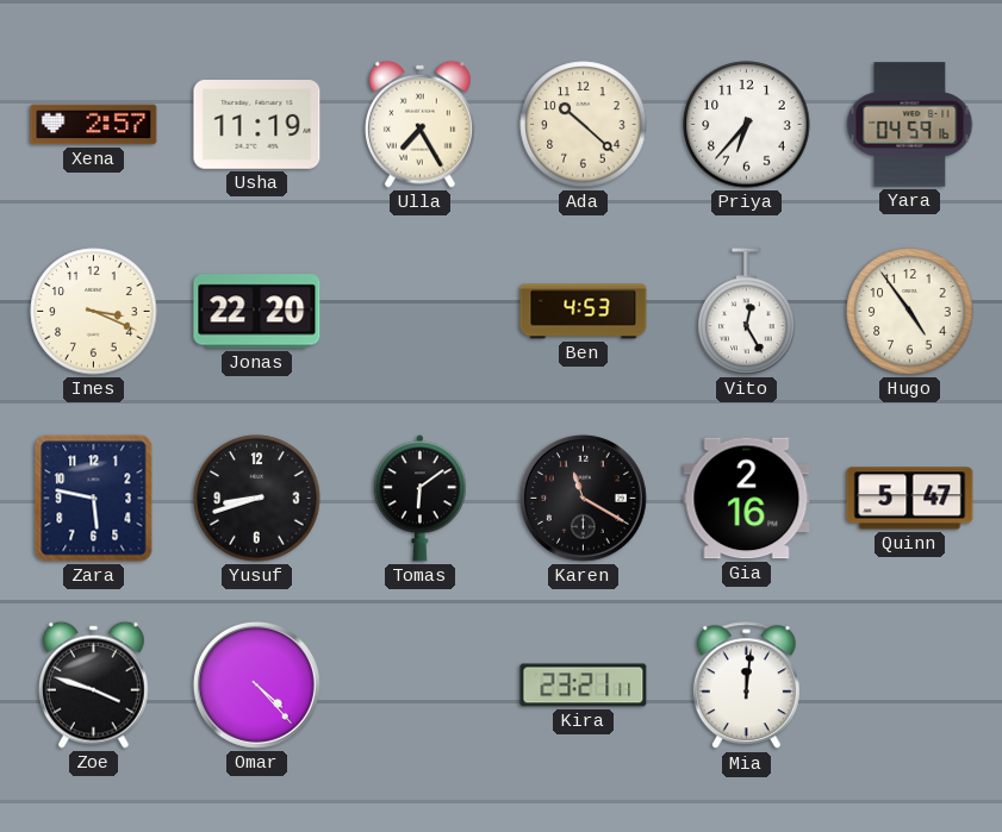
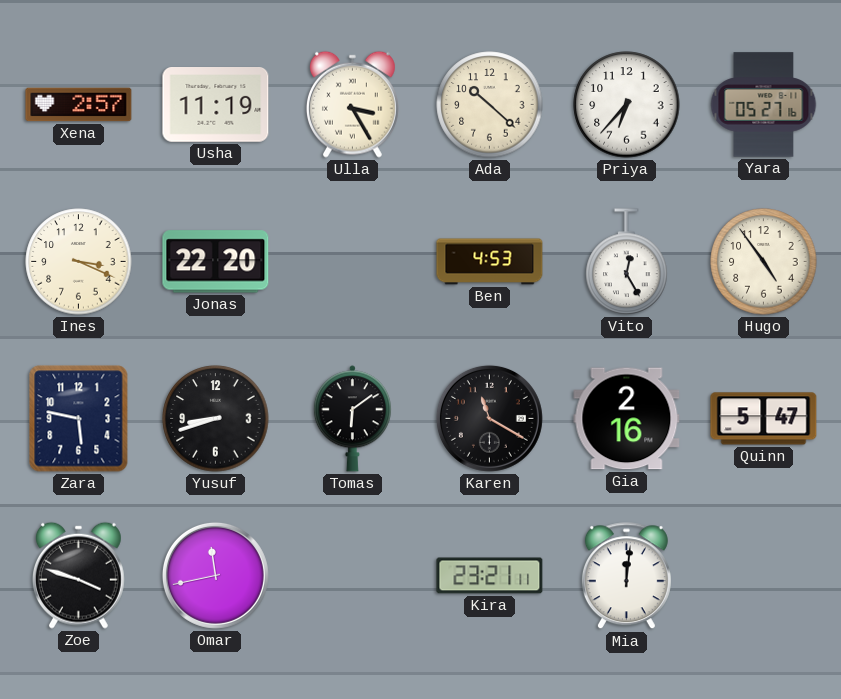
Ulla: 7:25 -> 3:25
Yara: 04:59 -> 05:27
Omar: 4:23 -> 11:43
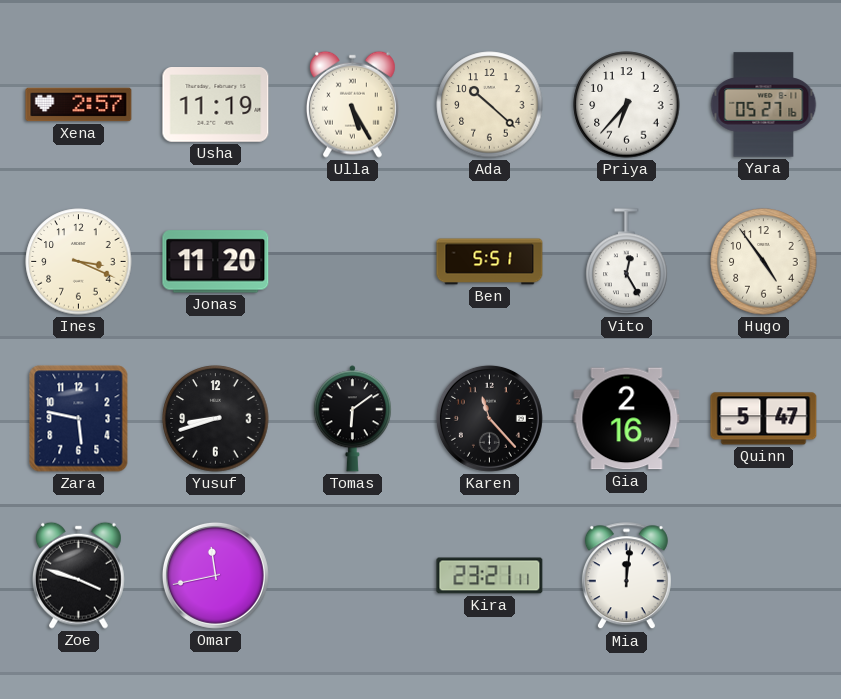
Ulla: 3:25 -> 5:25
Jonas: 22:20 -> 11:20
Ben: 4:53 -> 5:51
Karen: 11:20 -> 11:23
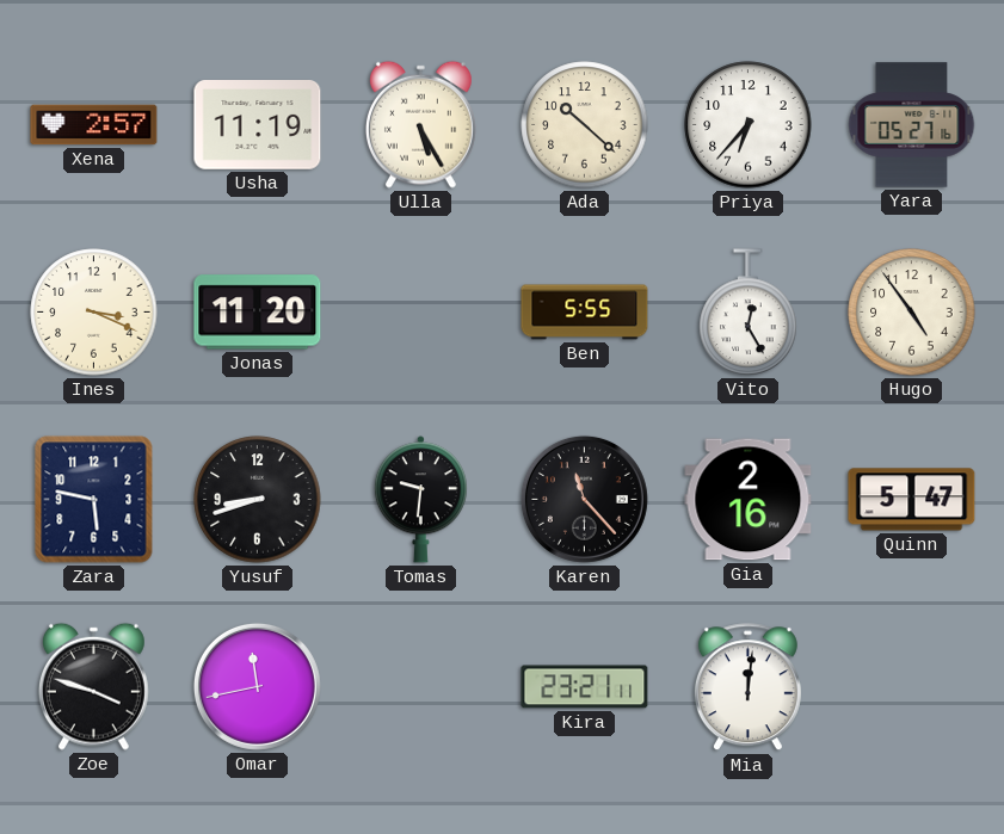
Ben: 5:51 -> 5:55
Tomas: 6:09 -> 9:31
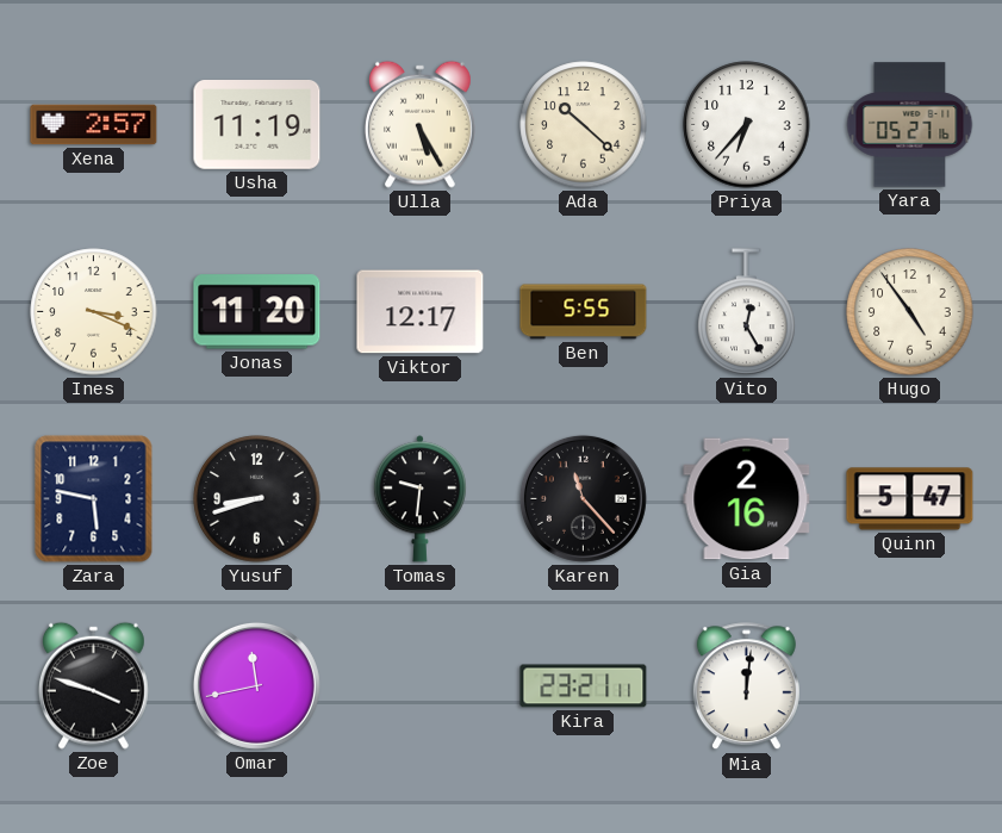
Viktor: none -> 12:17
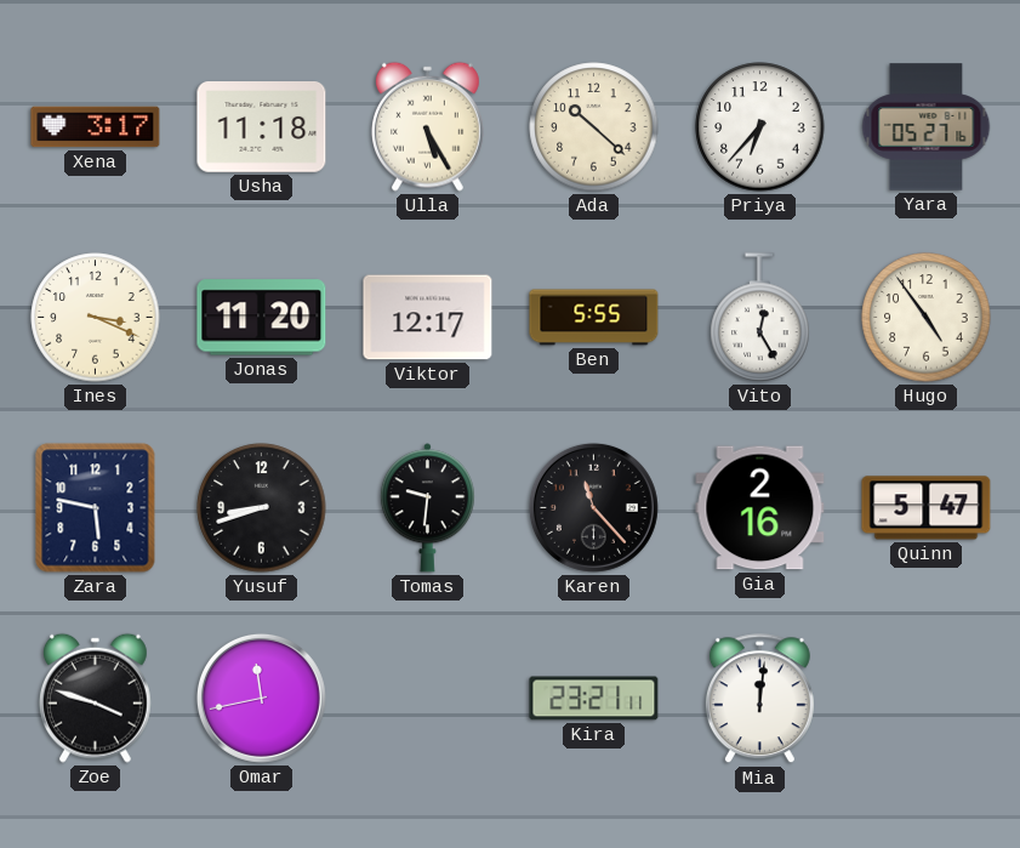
Xena: 2:57 -> 3:17
Usha: 11:19 -> 11:18
